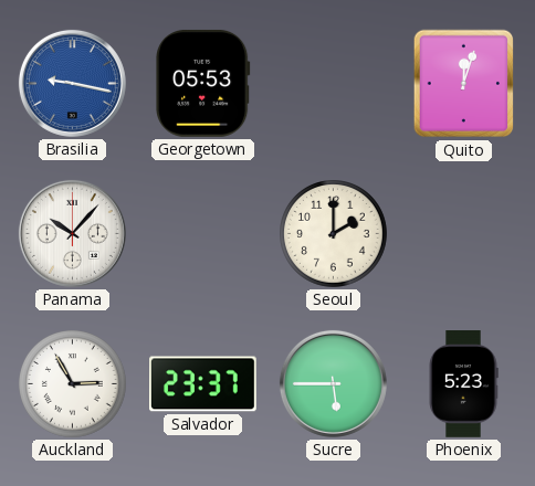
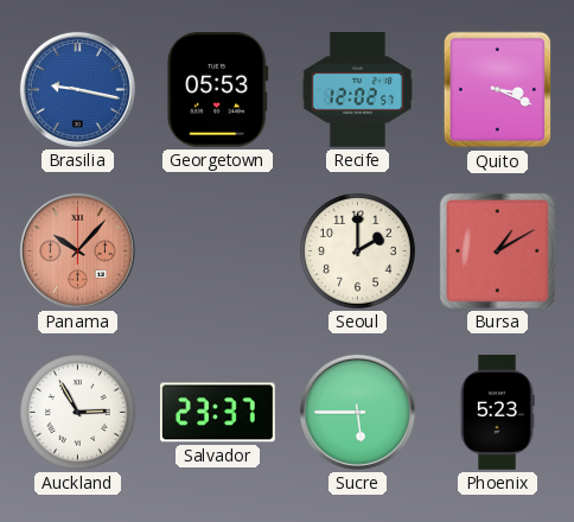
Recife: none -> 12:02
Quito: 12:03 -> 3:19
Panama dial: white -> salmon
Bursa: none -> 1:10
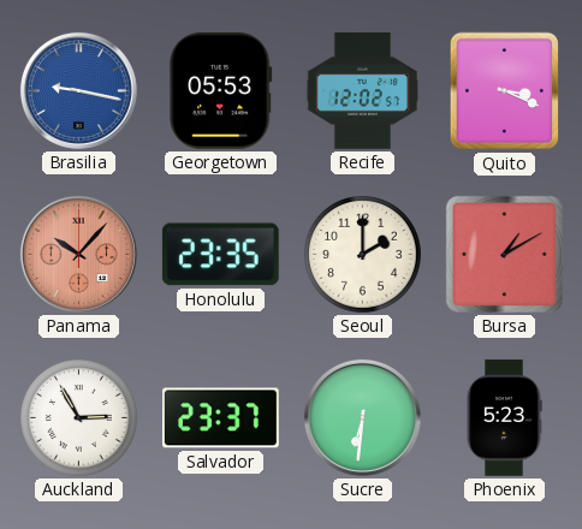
Honolulu: none -> 23:35
Sucre: 5:45 -> 6:31
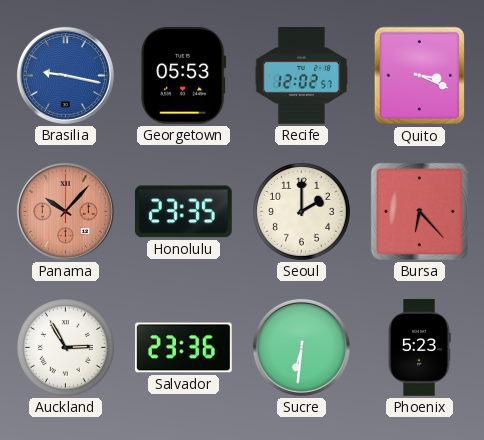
Bursa: 1:10 -> 6:23
Salvador: 23:37 -> 23:36
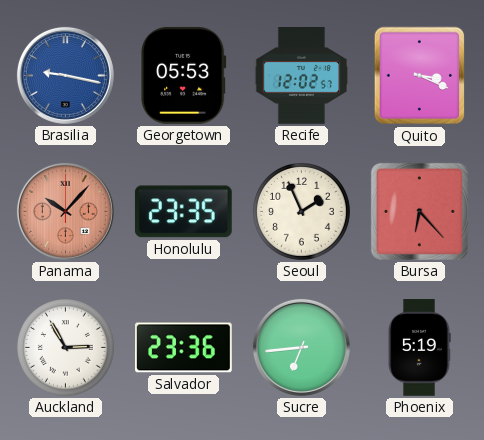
Seoul: 2:00 -> 1:56
Sucre: 6:31 -> 6:44
Phoenix: 5:23 -> 5:19
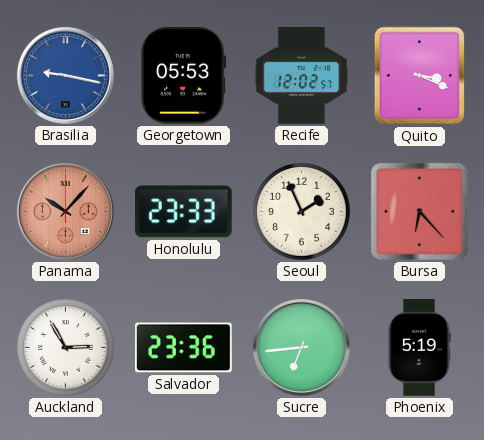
Honolulu: 23:35 -> 23:33
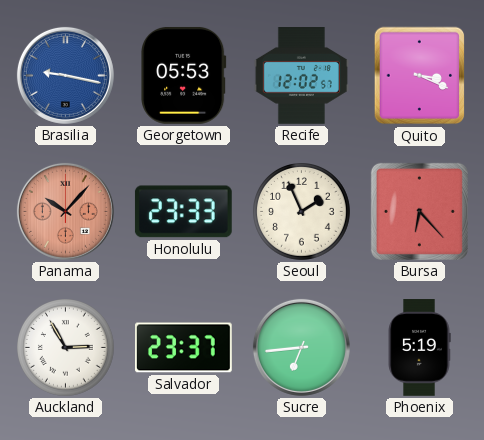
Salvador: 23:36 -> 23:37
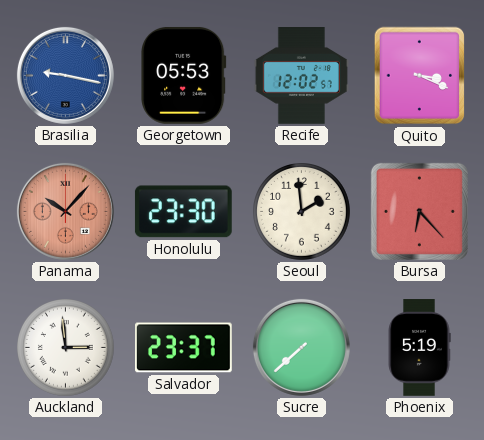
Honolulu: 23:33 -> 23:30
Seoul: 1:56 -> 1:59
Auckland: 2:55 -> 2:59
Sucre: 6:44 -> 7:38
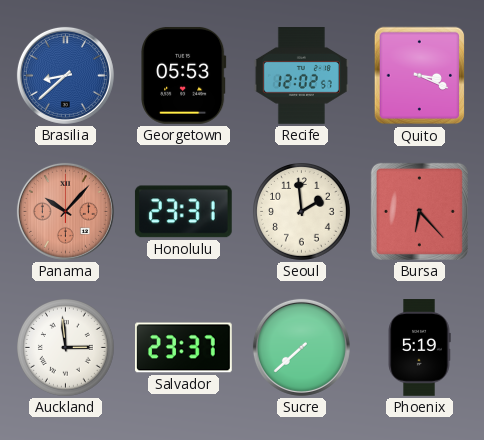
Brasilia: 9:17 -> 8:38
Honolulu: 23:30 -> 23:31
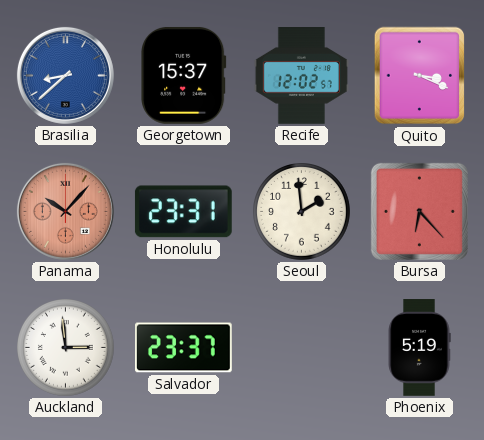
Georgetown: 05:53 -> 15:37
Sucre: 7:38 -> none
